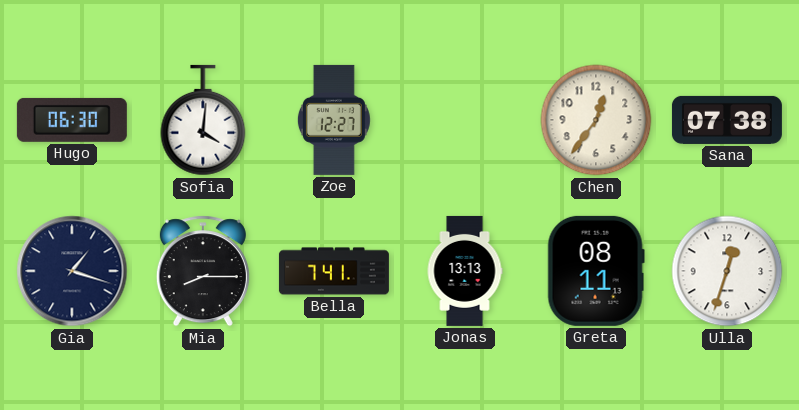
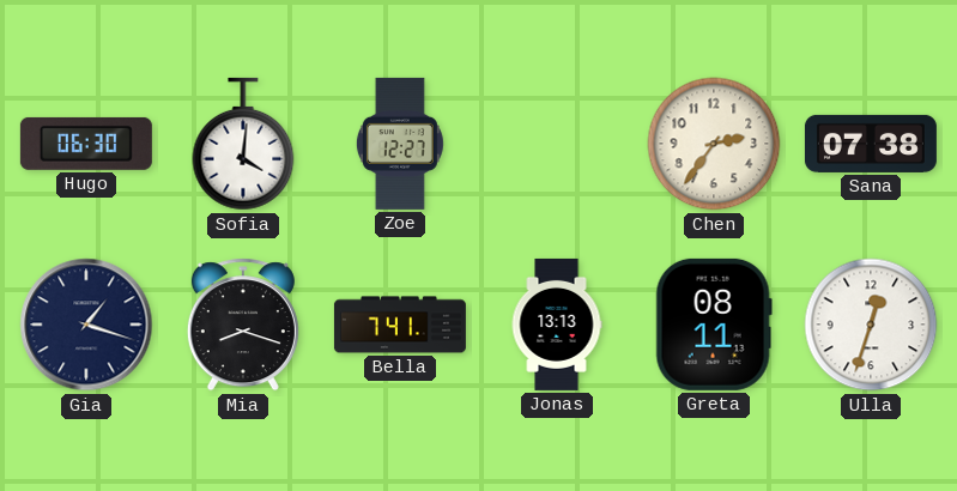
Chen: 12:36 -> 2:36
Mia: 8:15 -> 8:18
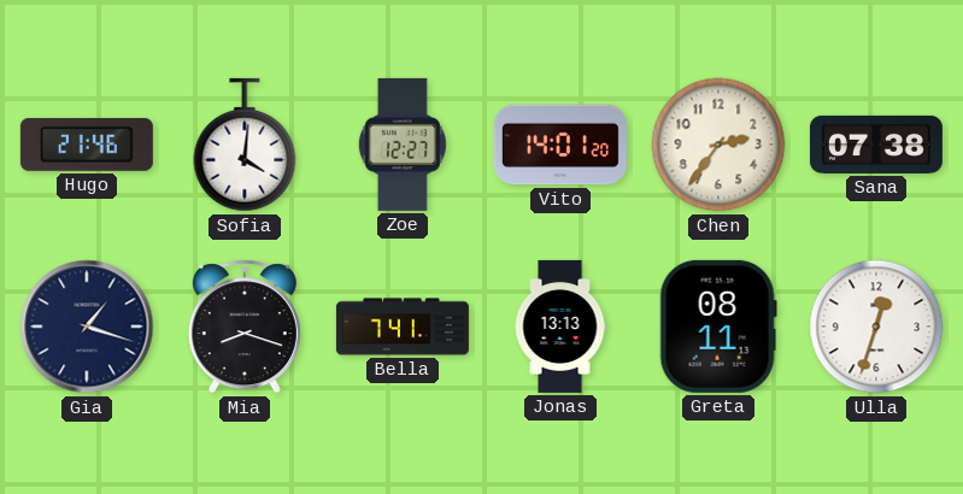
Hugo: 06:30 -> 21:46
Vito: none -> 14:01
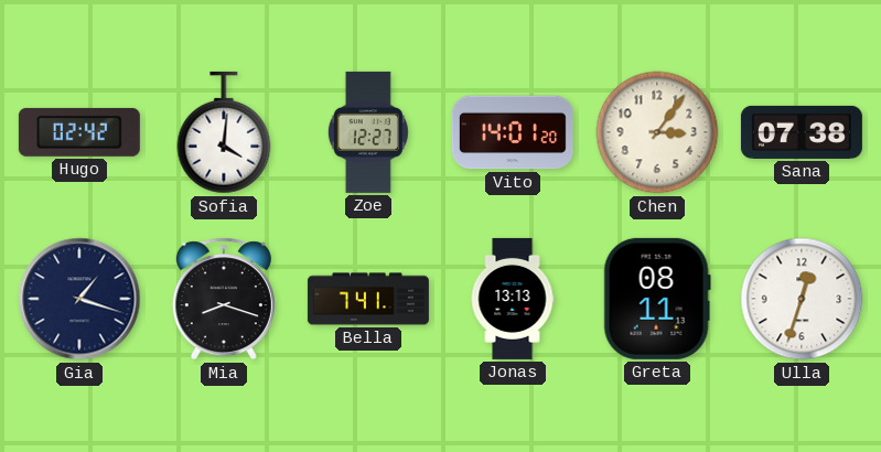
Hugo: 21:46 -> 02:42
Chen: 2:36 -> 3:06
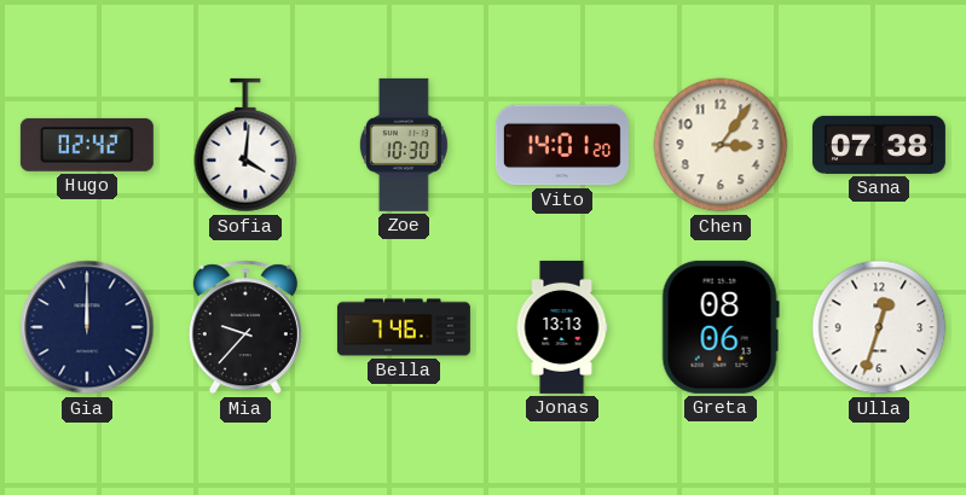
Zoe: 12:27 -> 10:30
Gia: 1:18 -> 12:00
Mia: 8:18 -> 9:37
Bella: 7:41 -> 7:46
Greta: 08:11 -> 08:06
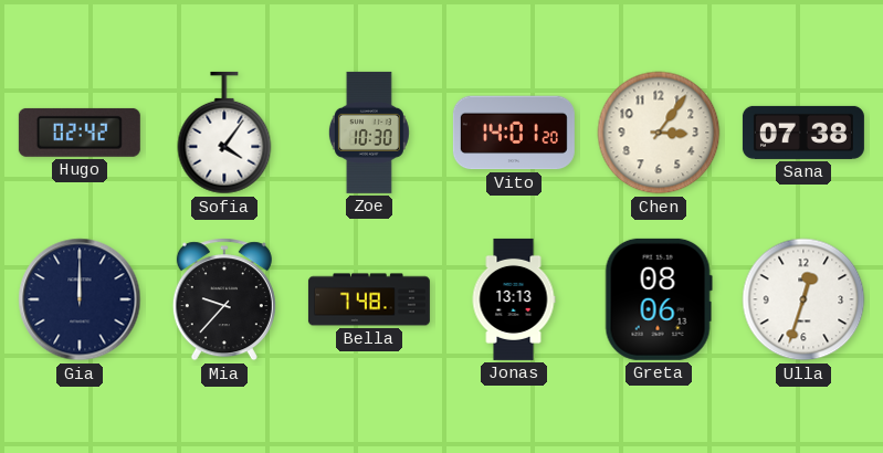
Sofia: 4:01 -> 4:06
Bella: 7:46 -> 7:48
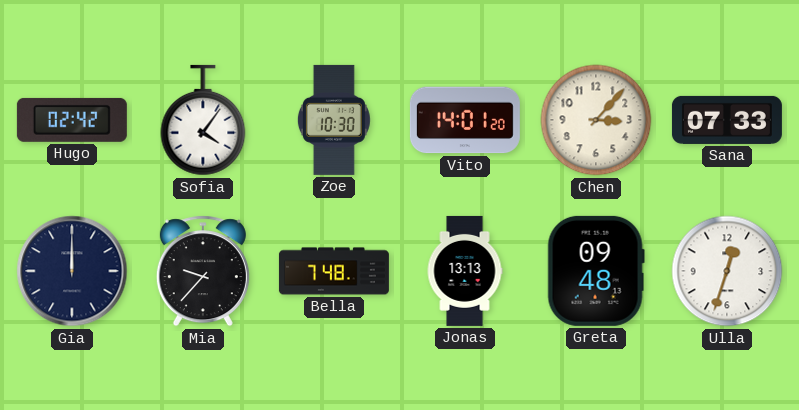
Chen: 3:06 -> 3:07
Sana: 07:38 -> 07:33
Greta: 08:06 -> 09:48
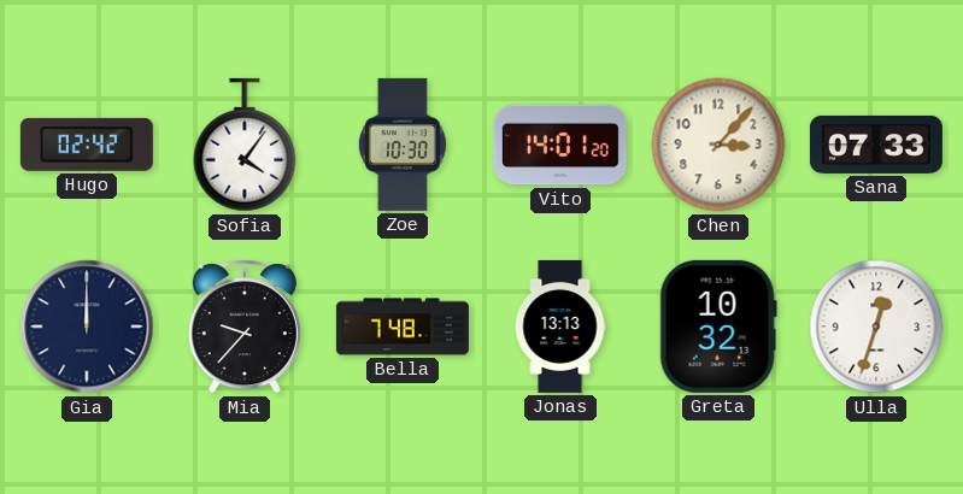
Greta: 09:48 -> 10:32
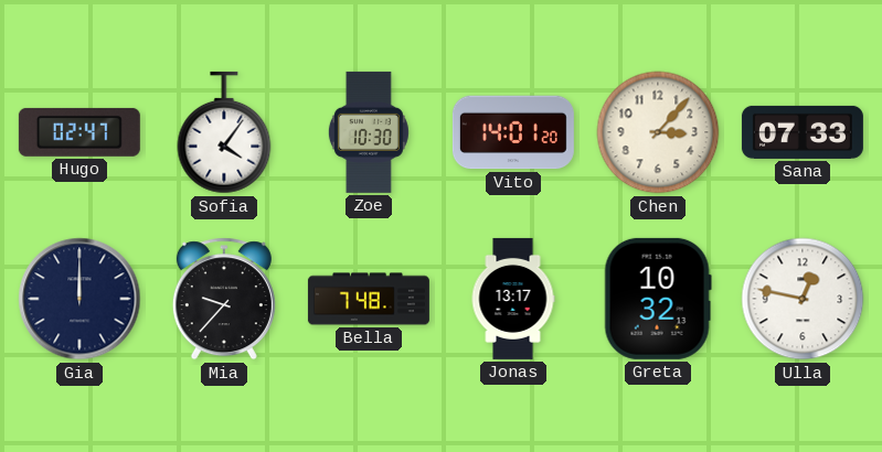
Hugo: 02:42 -> 02:47
Jonas: 13:13 -> 13:17
Ulla: 12:33 -> 12:47
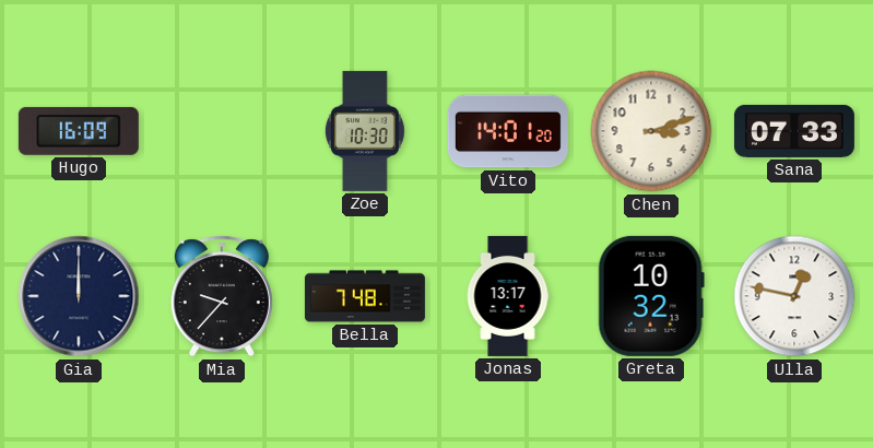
Hugo: 02:47 -> 16:09
Sofia: 4:06 -> none
Chen: 3:07 -> 3:12
